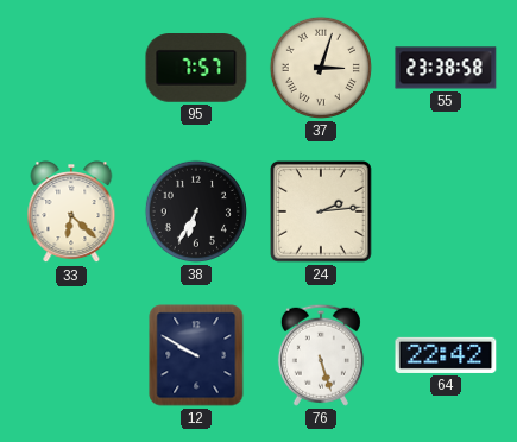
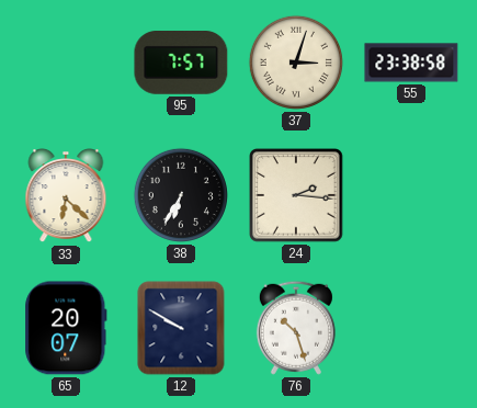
24: 2:14 -> 2:16
65: none -> 20:07
76: 5:27 -> 10:27
64: 22:42 -> none
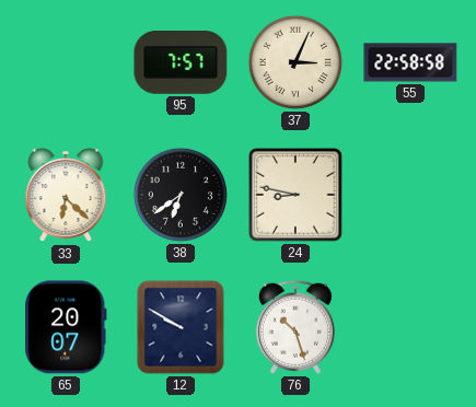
37: 3:03 -> 3:04
55: 23:38 -> 22:58
38: 6:35 -> 6:39
24: 2:16 -> 8:47
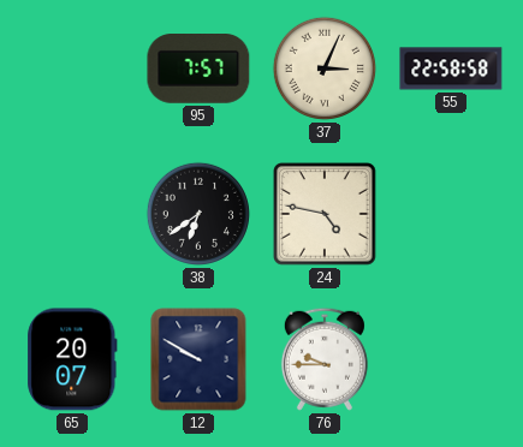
33: 6:22 -> none
24: 8:47 -> 4:47
76: 10:27 -> 9:45
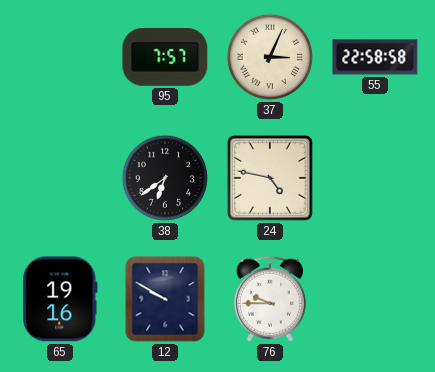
65: 20:07 -> 19:16
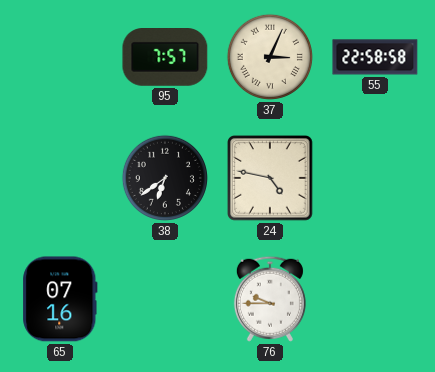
65: 19:16 -> 07:16
12: 9:50 -> none
